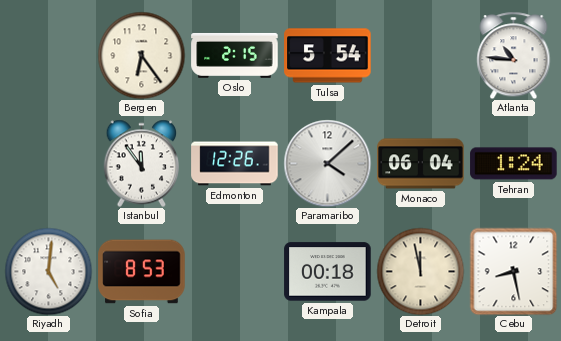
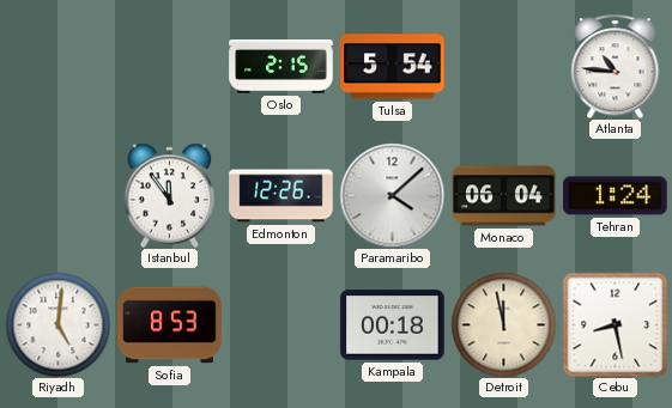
Bergen: 6:24 -> none
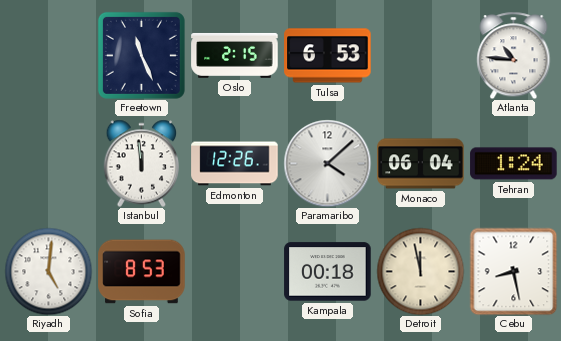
Freetown: none -> 11:26
Tulsa: 5:54 -> 6:53
Istanbul: 11:54 -> 11:59
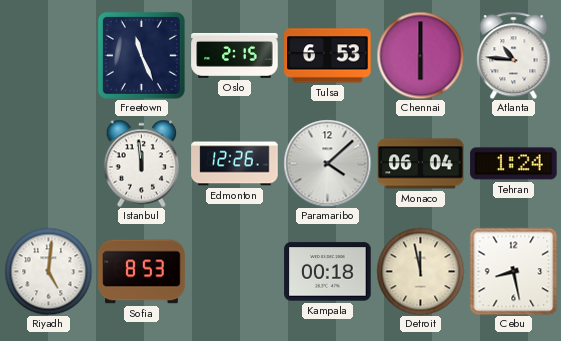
Chennai: none -> 6:00
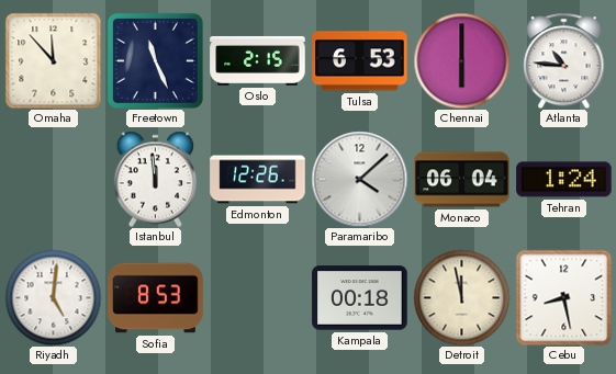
Omaha: none -> 11:53
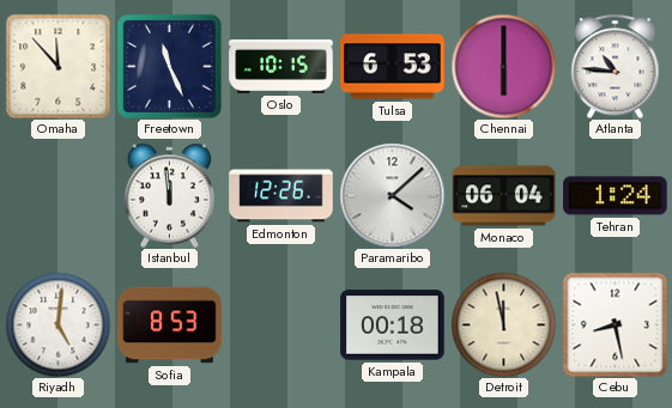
Oslo: 2:15 -> 10:15
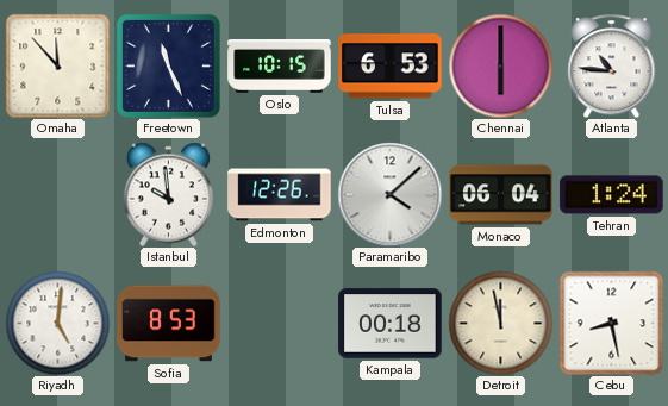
Istanbul: 11:59 -> 9:59
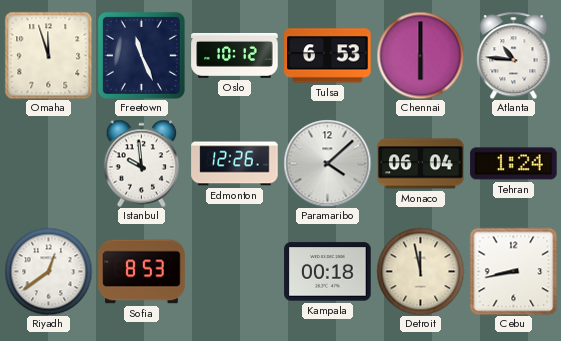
Omaha: 11:53 -> 11:57
Oslo: 10:15 -> 10:12
Riyadh: 5:01 -> 12:39
Cebu: 8:28 -> 8:43
